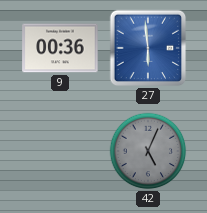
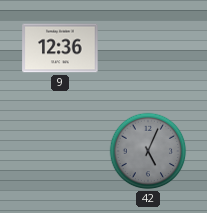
9: 00:36 -> 12:36
27: 5:59 -> none
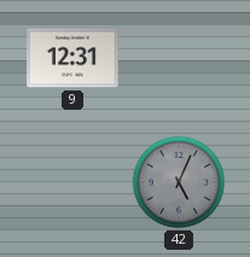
9: 12:36 -> 12:31
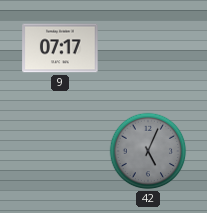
9: 12:31 -> 07:17
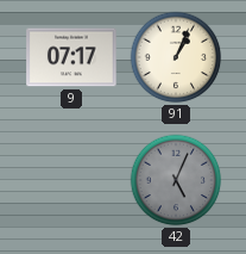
91: none -> 1:04
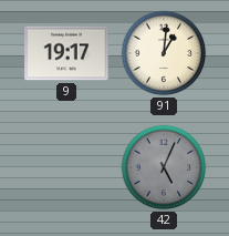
9: 07:17 -> 19:17
91: 1:04 -> 1:01
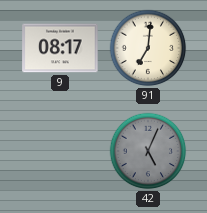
9: 19:17 -> 08:17
91: 1:01 -> 7:01
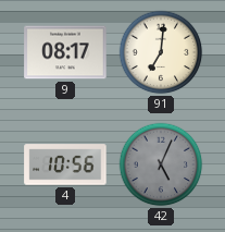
4: none -> 10:56
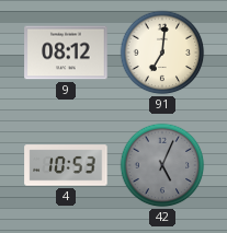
9: 08:17 -> 08:12
4: 10:56 -> 10:53
